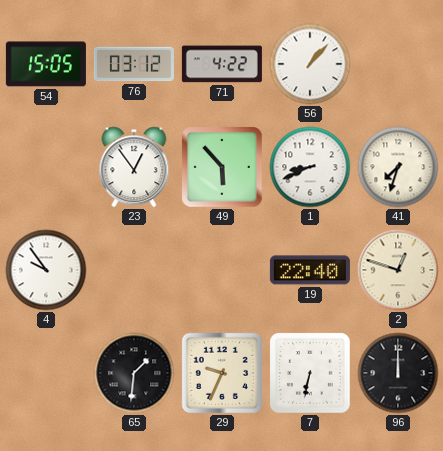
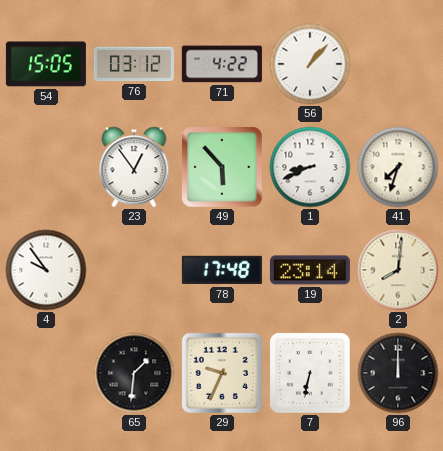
78: none -> 17:48
19: 22:40 -> 23:14
2: 12:48 -> 8:01
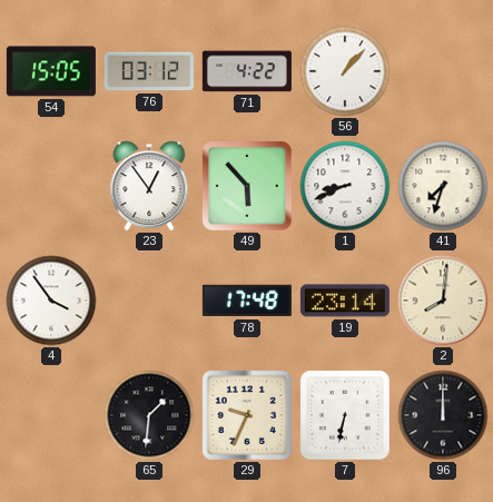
4: 9:54 -> 3:54
